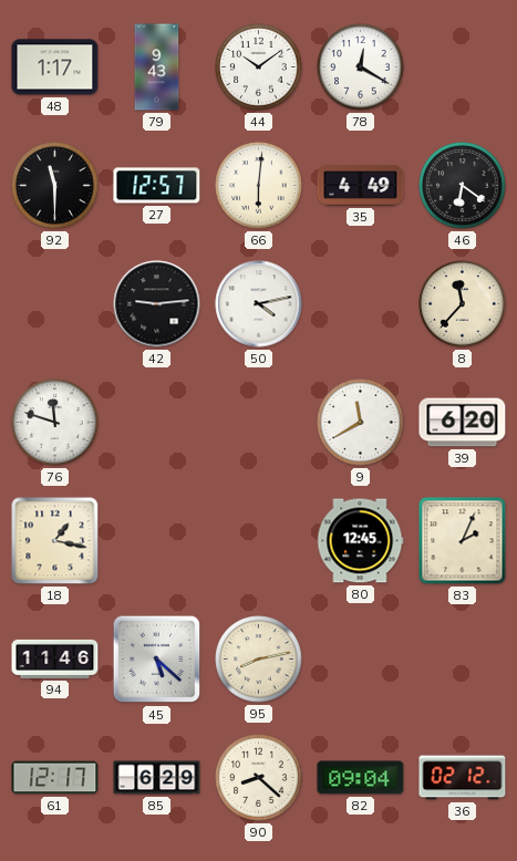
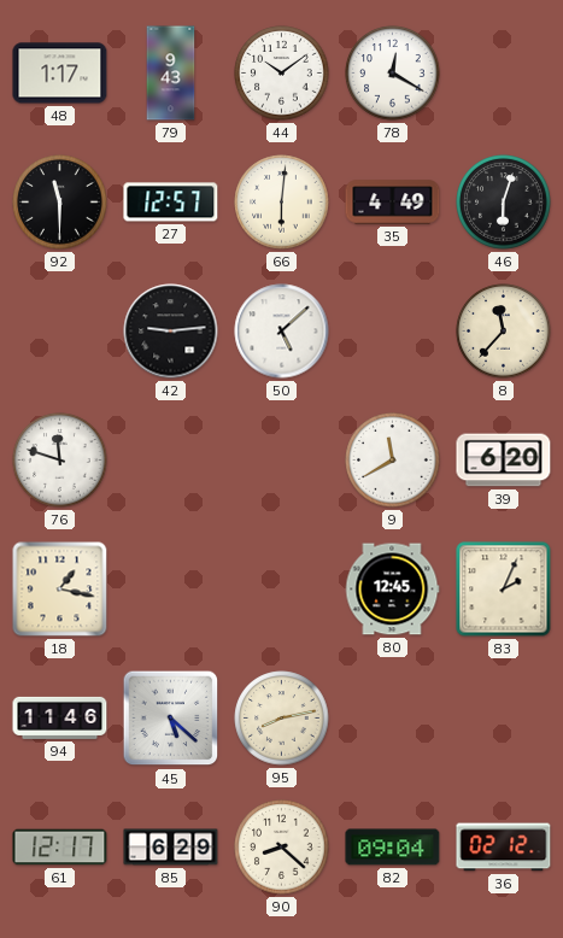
46: 6:21 -> 6:03
50: 4:13 -> 5:08
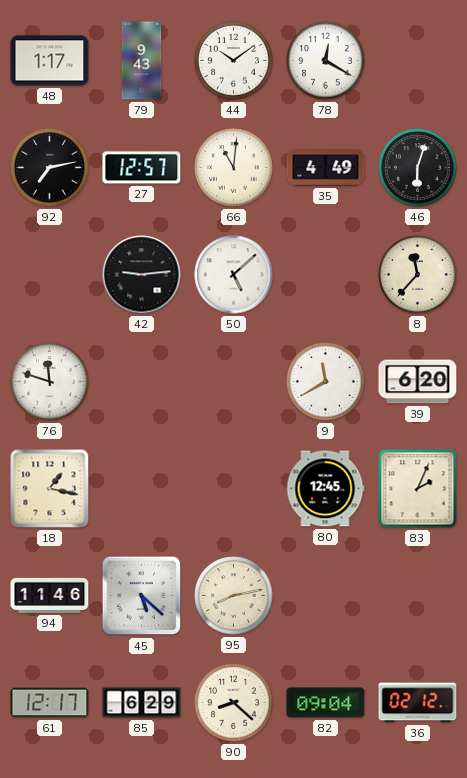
92: 11:30 -> 7:13
66: 6:01 -> 11:01
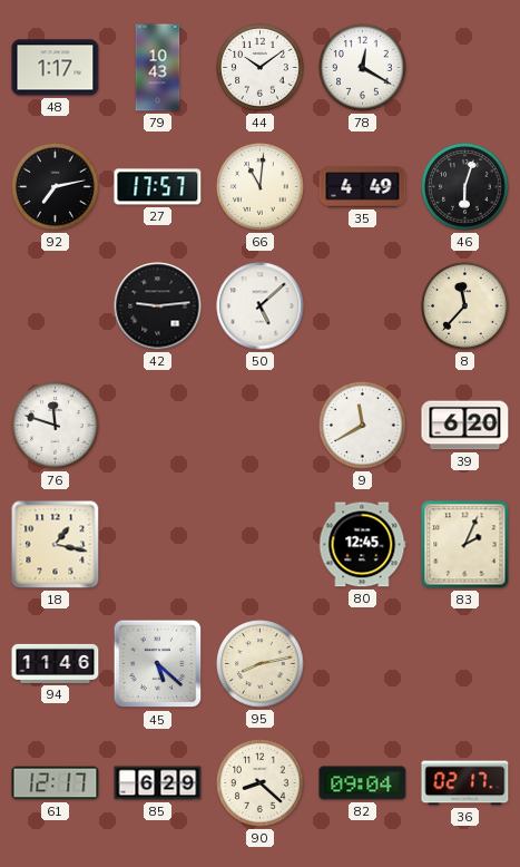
79: 9:43 -> 10:43
27: 12:57 -> 17:57
36: 02:12 -> 02:17
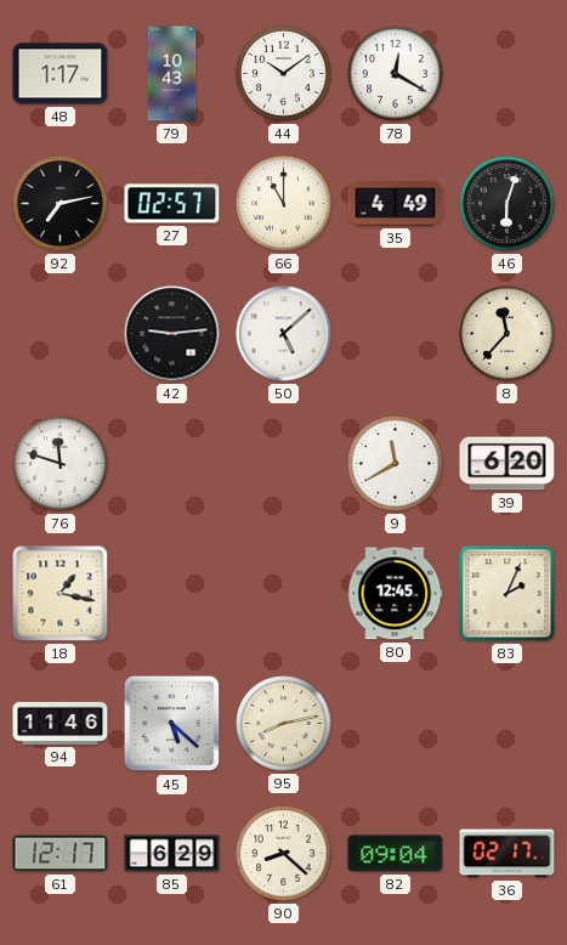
27: 17:57 -> 02:57
66: 11:01 -> 11:00
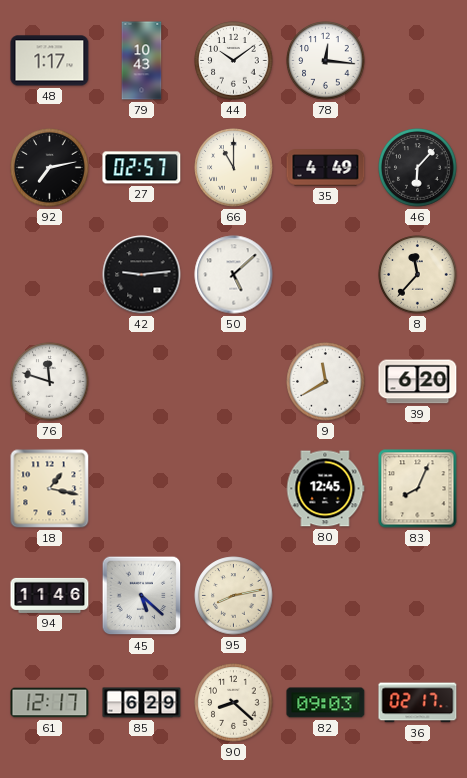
78: 12:20 -> 12:16
46: 6:03 -> 6:07
83: 2:04 -> 8:04
82: 09:04 -> 09:03
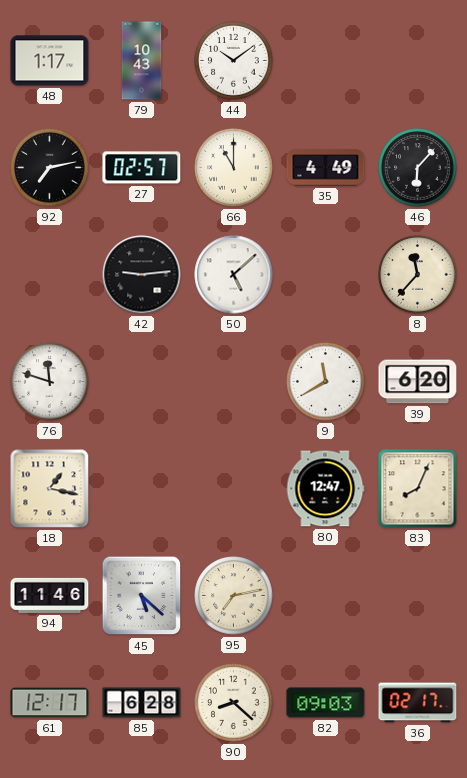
78: 12:16 -> none
80: 12:45 -> 12:47
95: 8:13 -> 7:13
85: 6:29 -> 6:28
